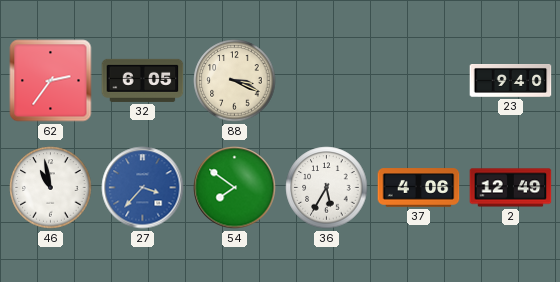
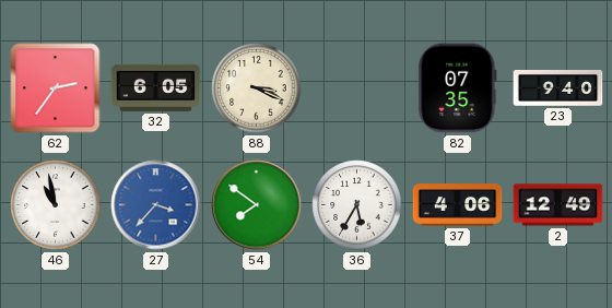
82: none -> 07:35
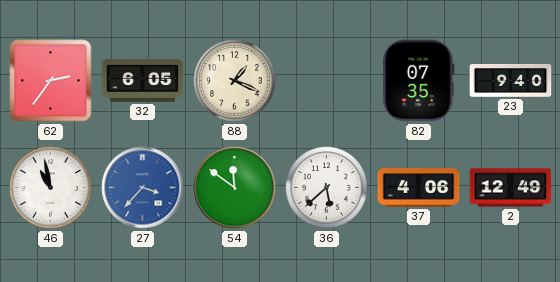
88: 3:19 -> 1:19
54: 7:51 -> 11:51
36: 5:35 -> 5:38
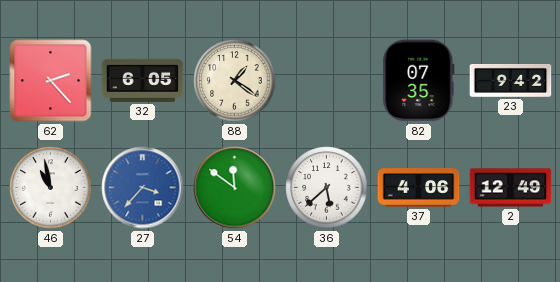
62: 2:36 -> 2:23
88: 1:19 -> 1:21
23: 9:40 -> 9:42
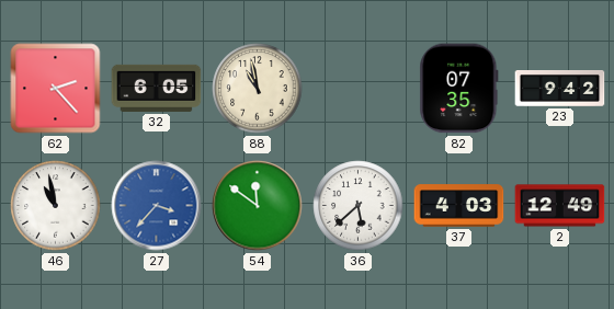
88: 1:21 -> 10:58
37: 4:06 -> 4:03
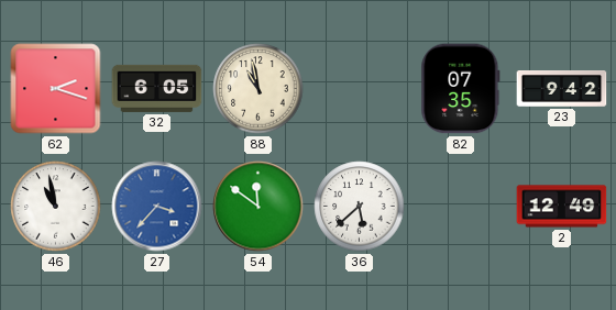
62: 2:23 -> 2:18
37: 4:03 -> none
